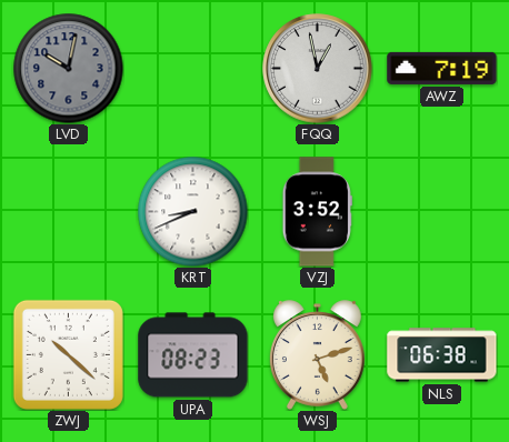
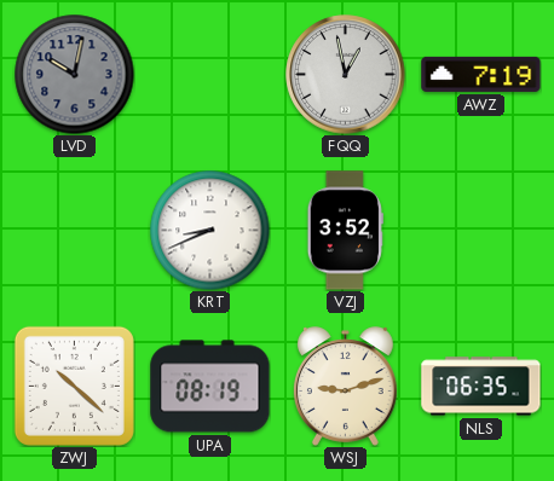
UPA: 08:23 -> 08:19
WSJ: 5:12 -> 9:12
NLS: 06:38 -> 06:35
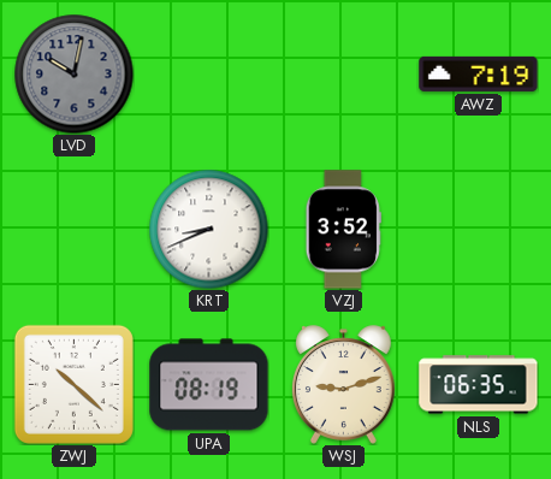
FQQ: 12:58 -> none
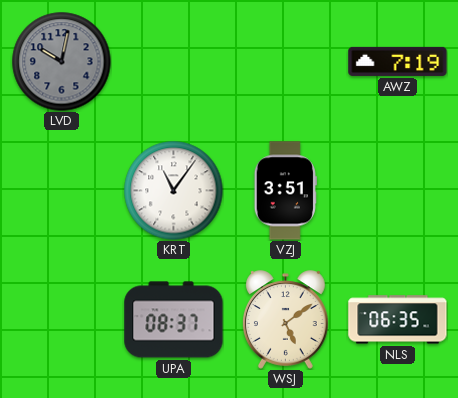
KRT: 8:41 -> 11:06
VZJ: 3:52 -> 3:51
ZWJ: 10:22 -> none
UPA: 08:19 -> 08:37
WSJ: 9:12 -> 5:09
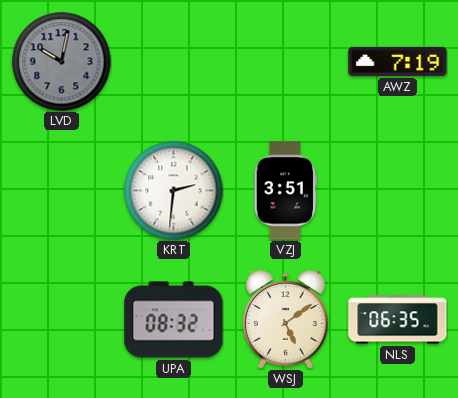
KRT: 11:06 -> 2:31
UPA: 08:37 -> 08:32
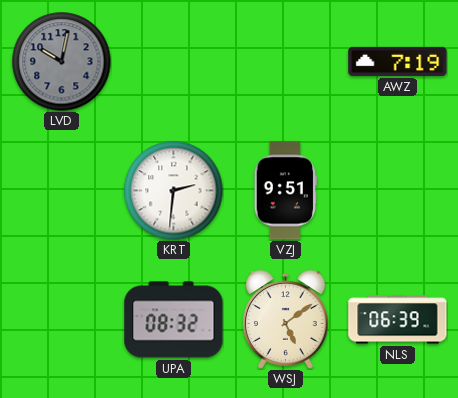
VZJ: 3:51 -> 9:51
NLS: 06:35 -> 06:39
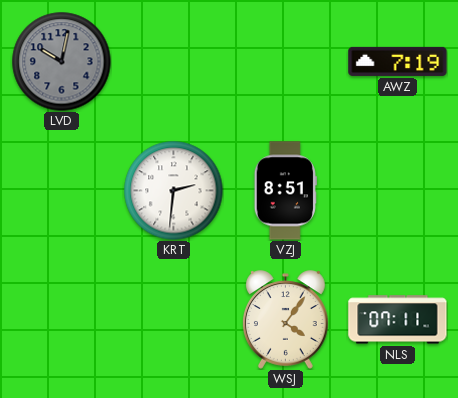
VZJ: 9:51 -> 8:51
UPA: 08:32 -> none
WSJ: 5:09 -> 4:06
NLS: 06:39 -> 07:11
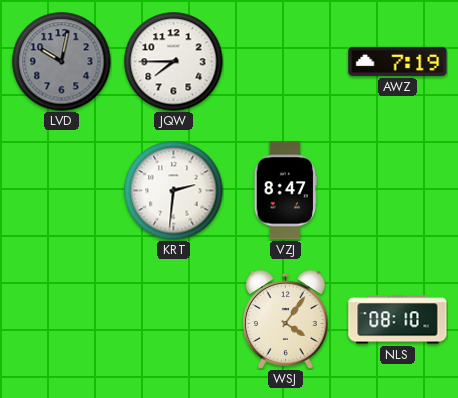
JQW: none -> 7:45
VZJ: 8:51 -> 8:47
NLS: 07:11 -> 08:10
